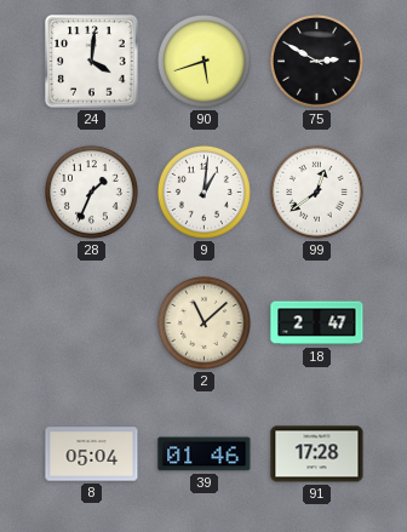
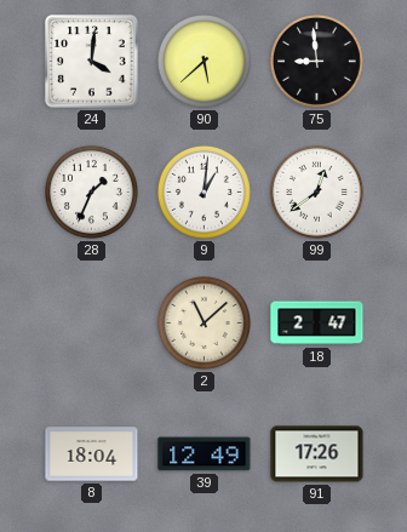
90: 5:42 -> 5:38
75: 2:50 -> 8:59
8: 05:04 -> 18:04
39: 01:46 -> 12:49
91: 17:28 -> 17:26
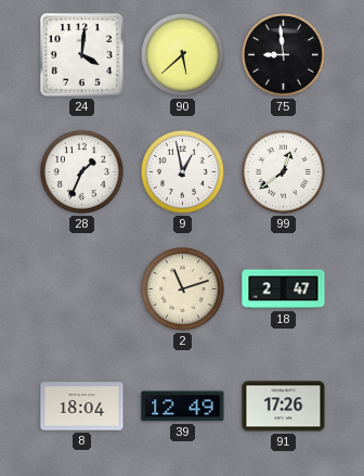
9: 1:01 -> 12:58
2: 11:08 -> 11:12
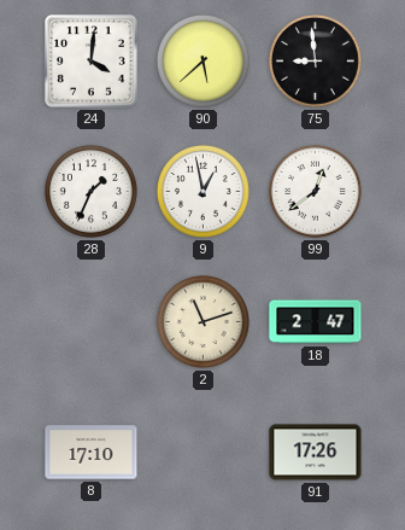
8: 18:04 -> 17:10
39: 12:49 -> none
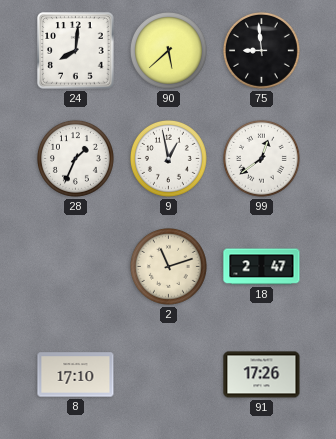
24: 4:01 -> 8:01
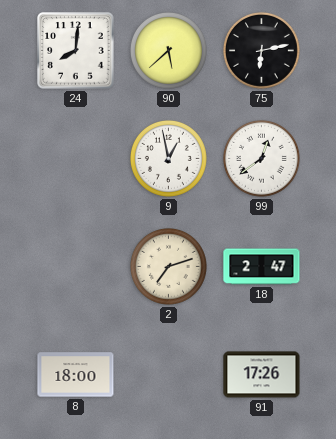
75: 8:59 -> 6:13
28: 1:34 -> none
2: 11:12 -> 7:12
8: 17:10 -> 18:00
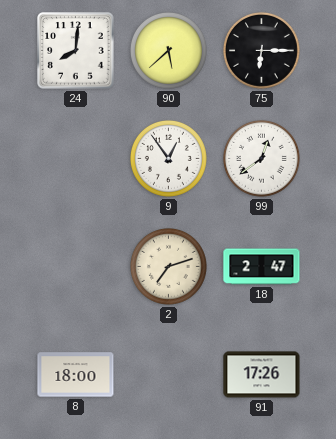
75: 6:13 -> 6:15
9: 12:58 -> 12:54
